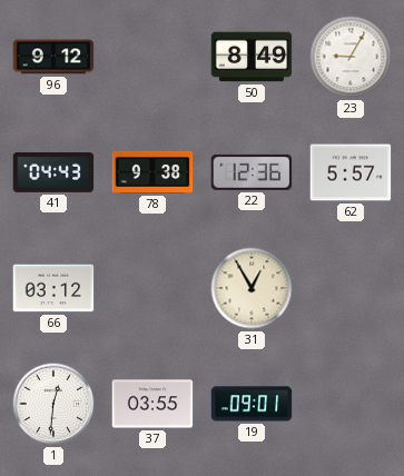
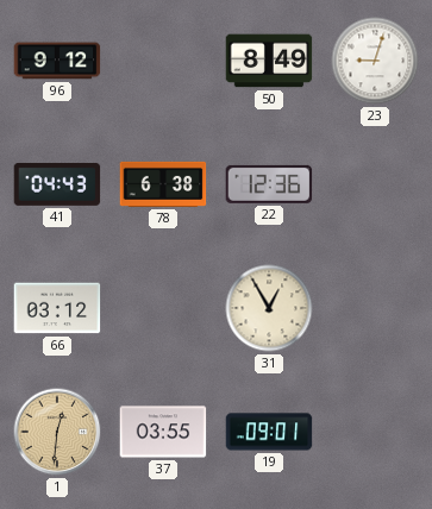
23: 9:05 -> 9:03
78: 9:38 -> 6:38
62: 5:57 -> none
1 dial: white -> champagne
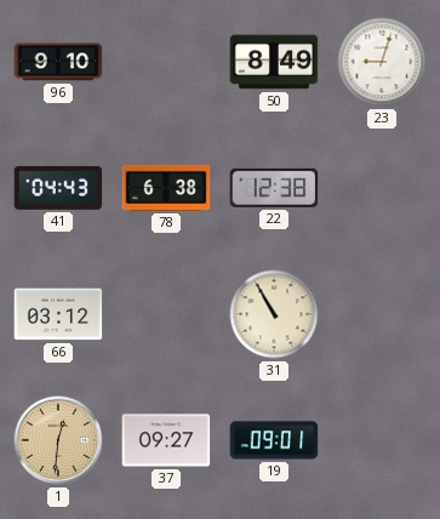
96: 9:12 -> 9:10
22: 12:36 -> 12:38
31: 12:55 -> 10:55
37: 03:55 -> 09:27
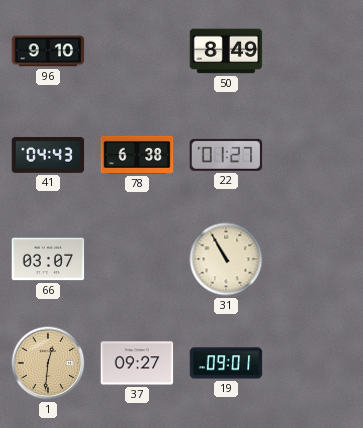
23: 9:03 -> none
22: 12:38 -> 01:27
66: 03:12 -> 03:07
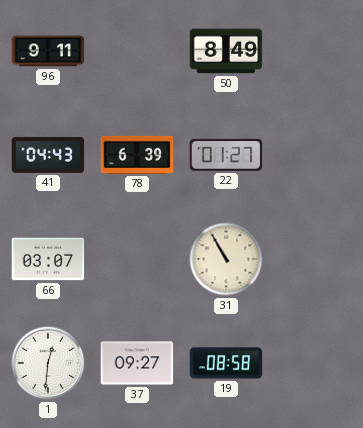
96: 9:10 -> 9:11
78: 6:38 -> 6:39
1 dial: champagne -> white
19: 09:01 -> 08:58
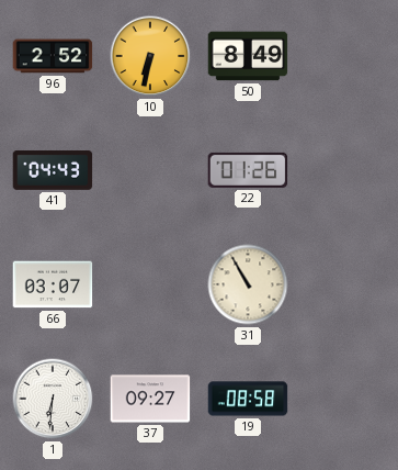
96: 9:11 -> 2:52
10: none -> 6:32
78: 6:39 -> none
22: 01:27 -> 01:26
1: 12:31 -> 6:31
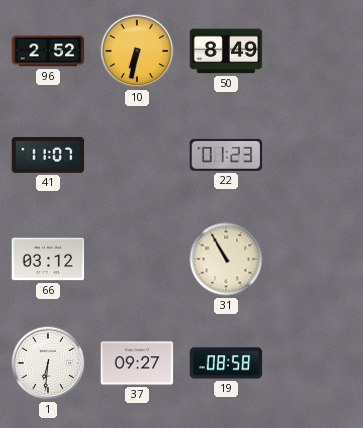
41: 04:43 -> 11:07
22: 01:26 -> 01:23
66: 03:07 -> 03:12
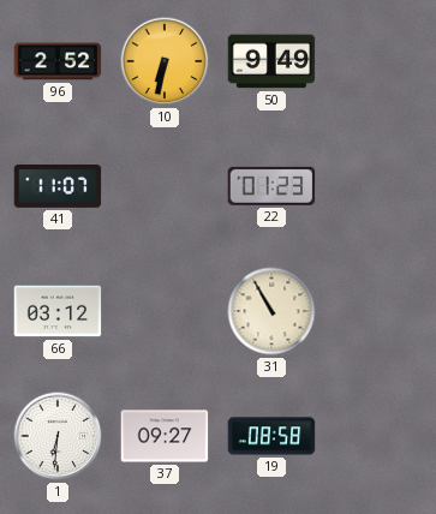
50: 8:49 -> 9:49
